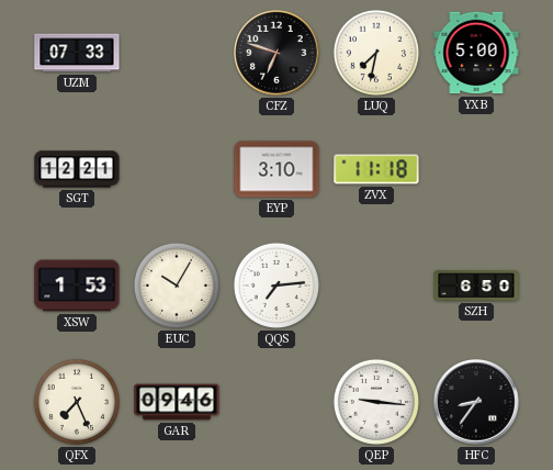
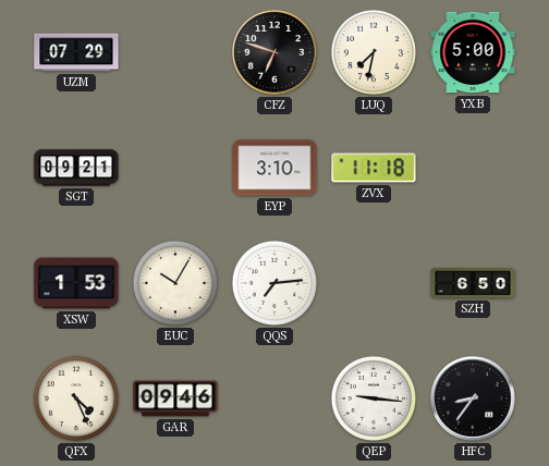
UZM: 07:33 -> 07:29
SGT: 12:21 -> 09:21
QFX: 7:26 -> 4:26
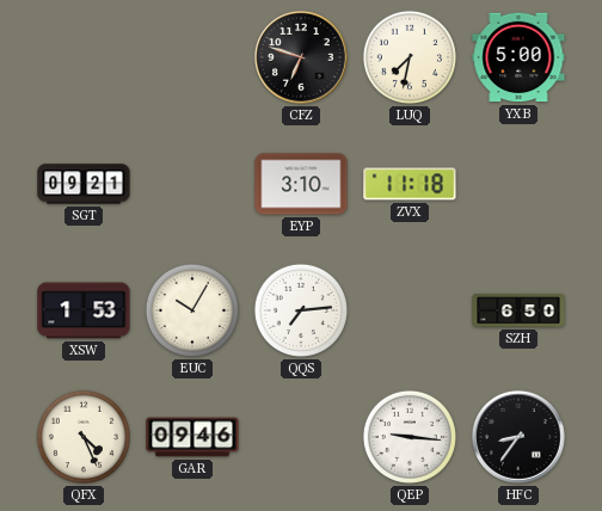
UZM: 07:29 -> none
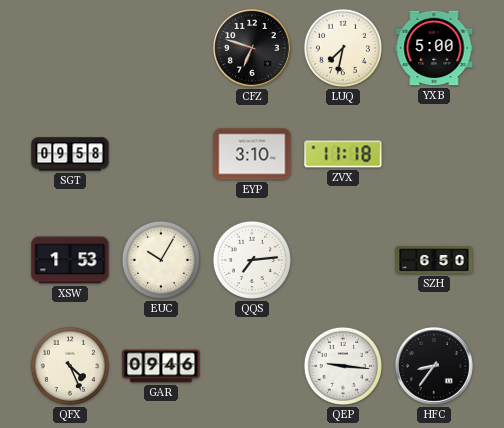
SGT: 09:21 -> 09:58
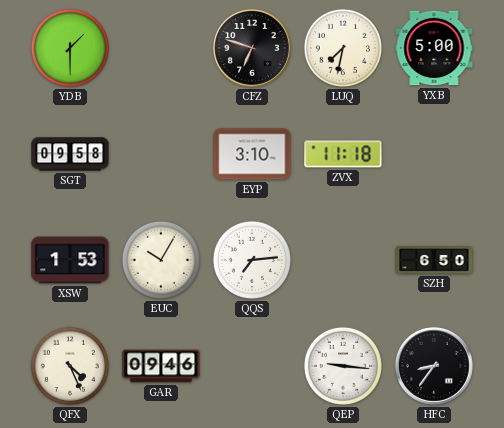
YDB: none -> 1:30
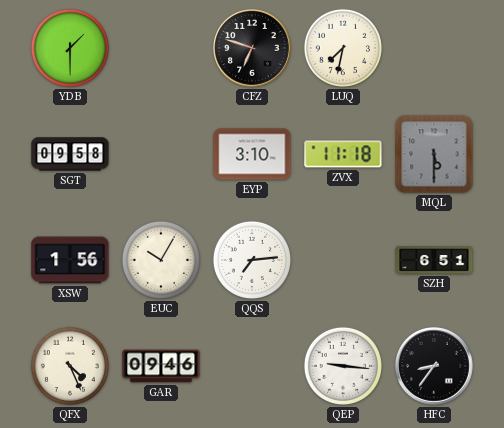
YXB: 5:00 -> none
MQL: none -> 5:30
XSW: 1:53 -> 1:56
SZH: 6:50 -> 6:51
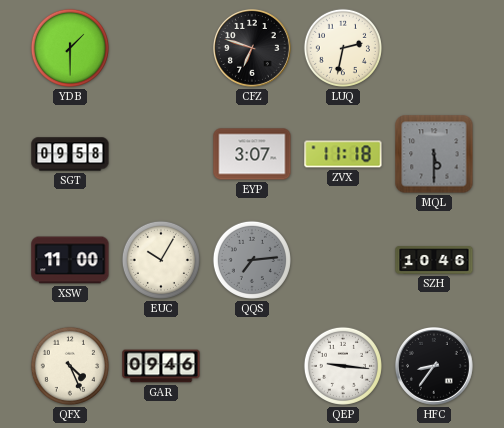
LUQ: 7:32 -> 2:32
EYP: 3:10 -> 3:07
XSW: 1:56 -> 11:00
QQS dial: white -> grey
SZH: 6:51 -> 10:46
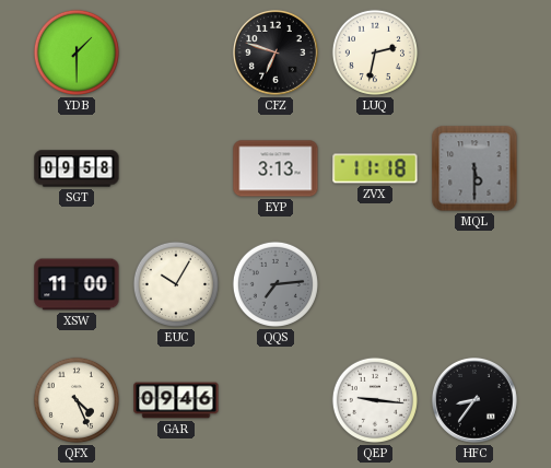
EYP: 3:07 -> 3:13
SZH: 10:46 -> none
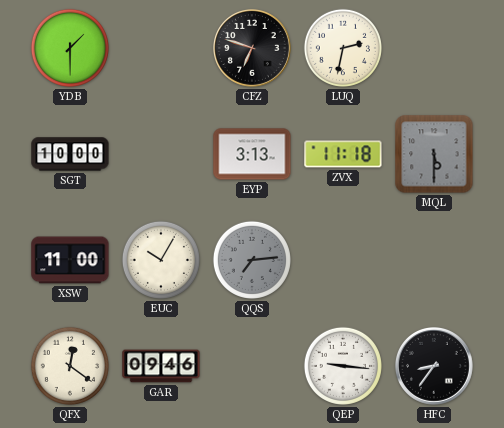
SGT: 09:58 -> 10:00
QFX: 4:26 -> 12:21
